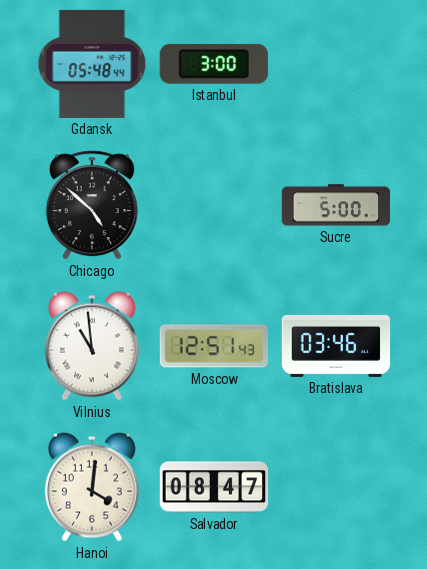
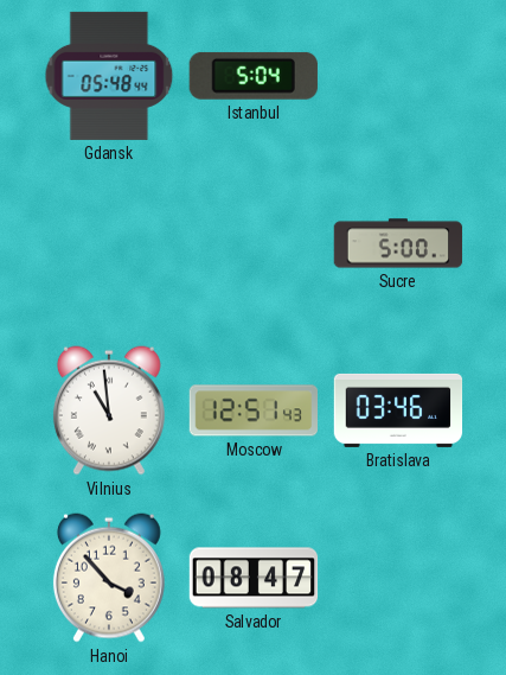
Istanbul: 3:00 -> 5:04
Chicago: 4:52 -> none
Hanoi: 4:01 -> 3:53
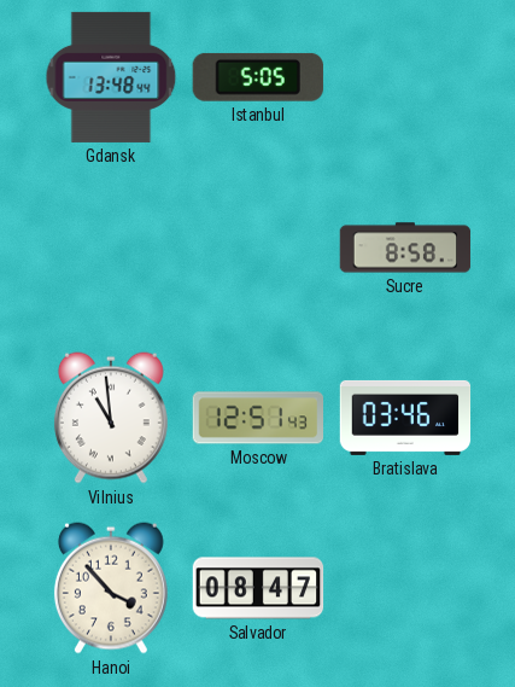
Gdansk: 05:48 -> 13:48
Istanbul: 5:04 -> 5:05
Sucre: 5:00 -> 8:58
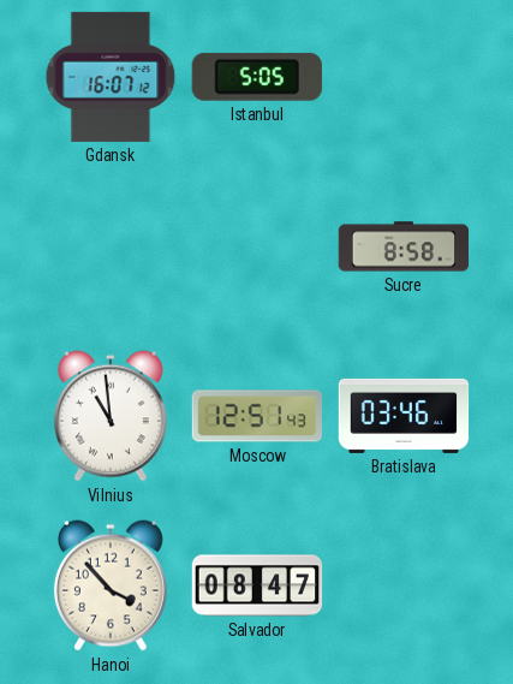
Gdansk: 13:48 -> 16:07
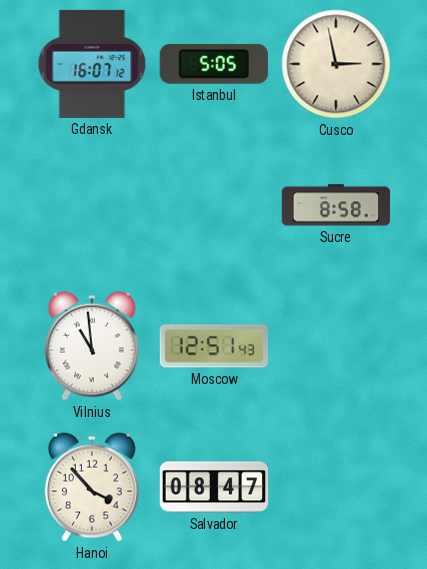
Cusco: none -> 2:58
Bratislava: 03:46 -> none
